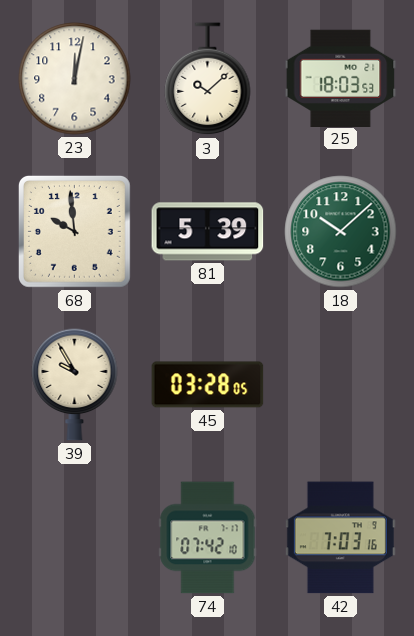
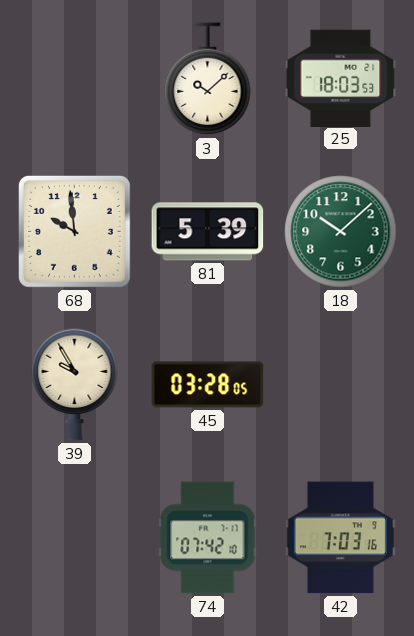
23: 12:02 -> none
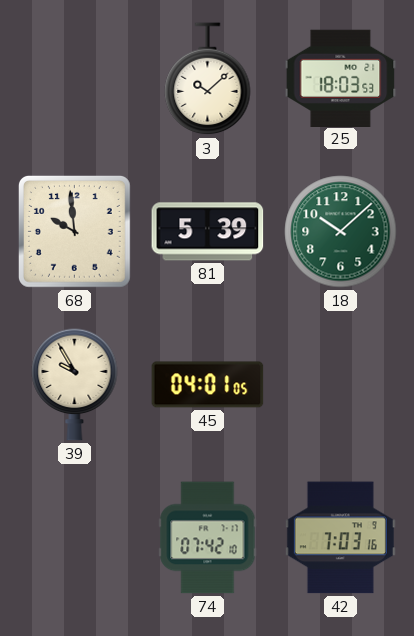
45: 03:28 -> 04:01
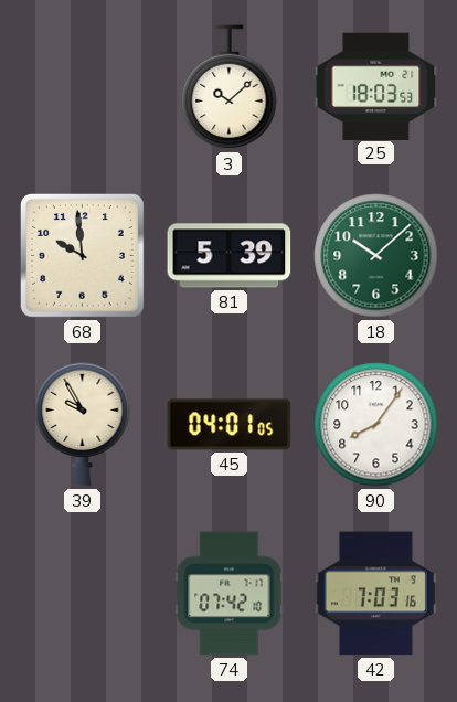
90: none -> 8:06
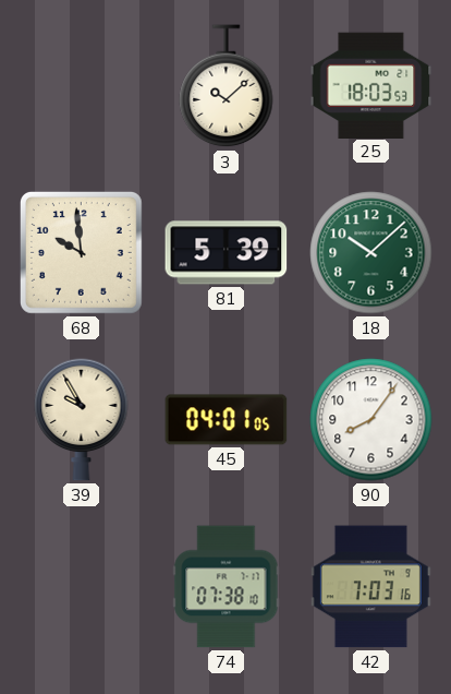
74: 07:42 -> 07:38
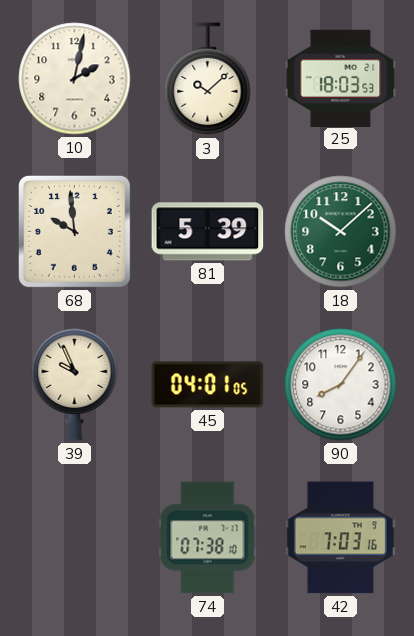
10: none -> 2:02
39: 9:55 -> 9:56
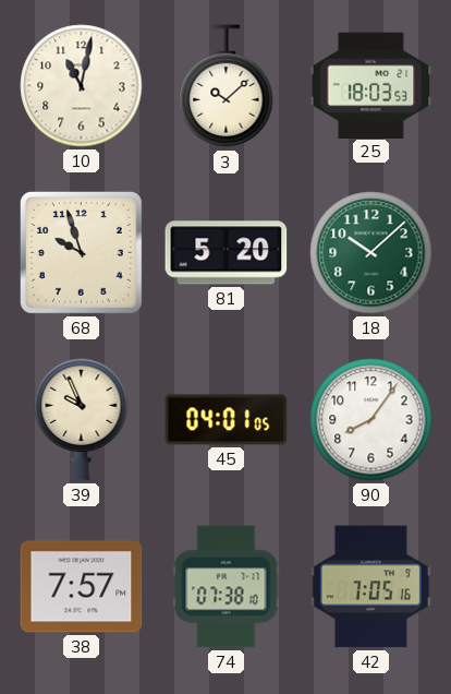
10: 2:02 -> 11:02
68: 9:59 -> 9:57
81: 5:39 -> 5:20
38: none -> 7:57
42: 7:03 -> 7:05
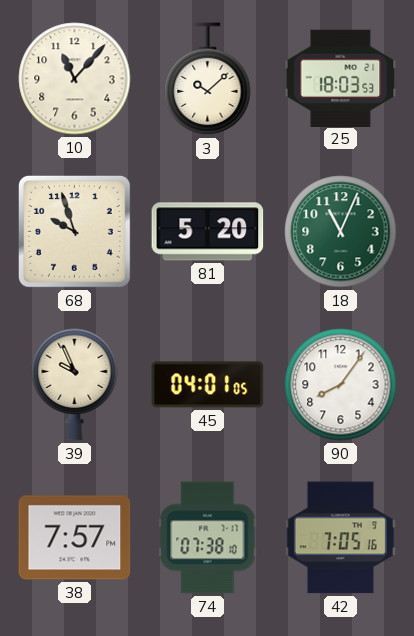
10: 11:02 -> 11:07
18: 10:08 -> 11:04
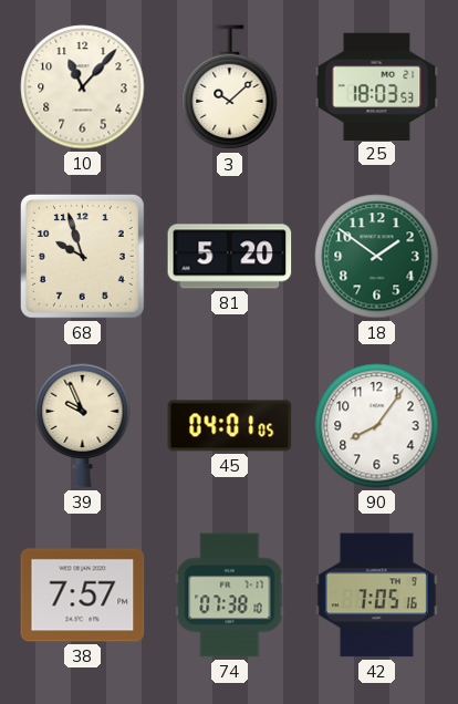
18: 11:04 -> 1:51
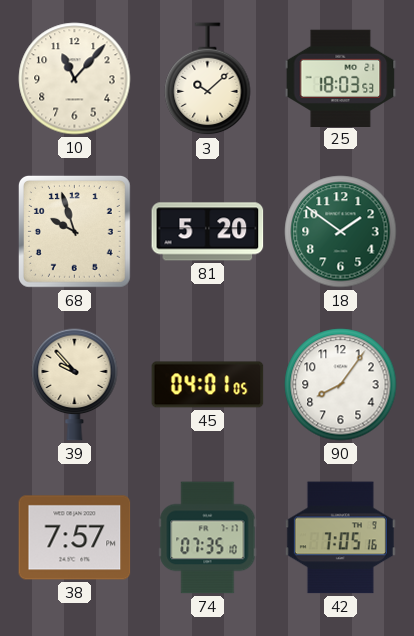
39: 9:56 -> 9:53
74: 07:38 -> 07:35
